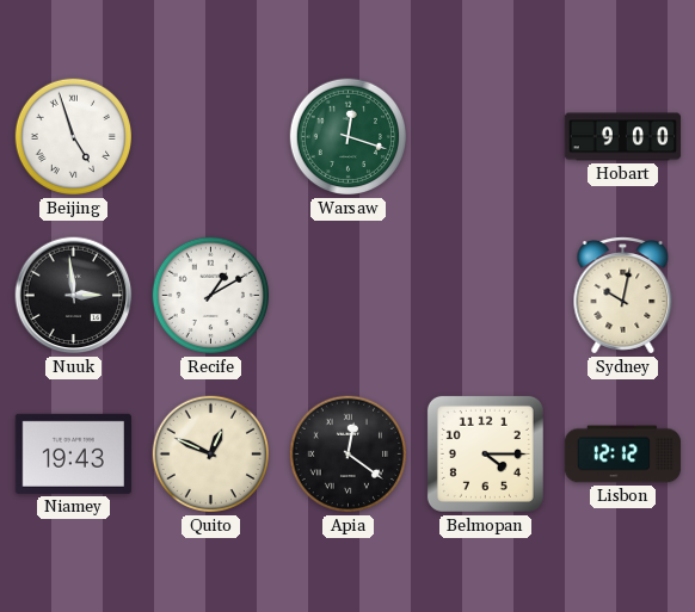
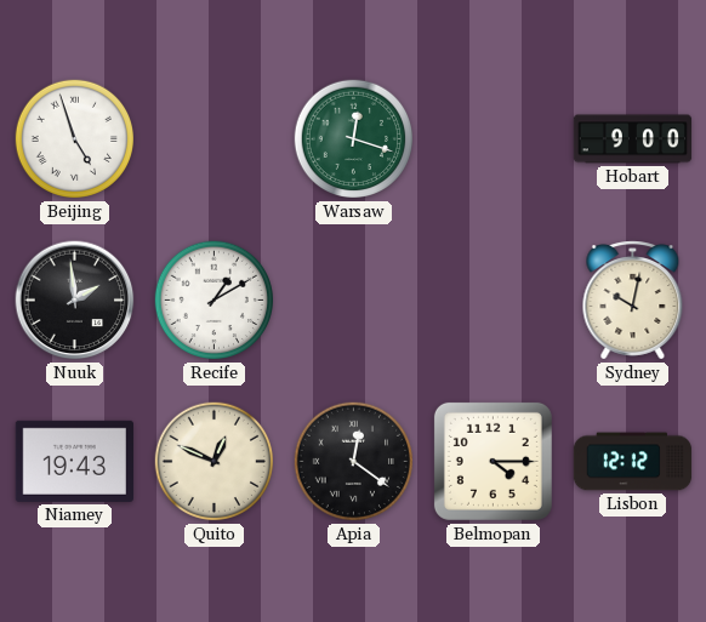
Nuuk: 2:59 -> 1:59
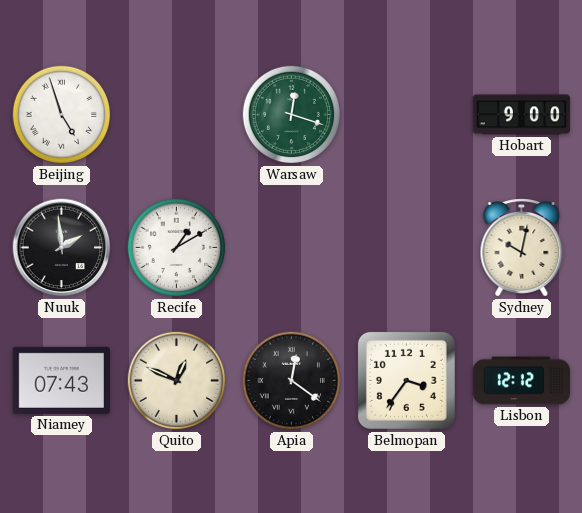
Niamey: 19:43 -> 07:43
Belmopan: 4:15 -> 3:36
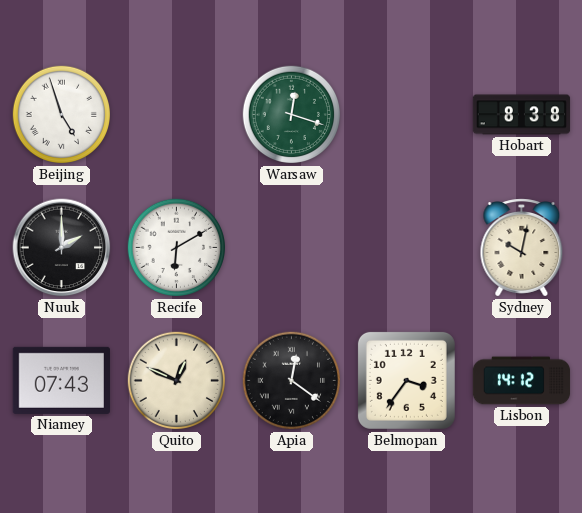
Hobart: 9:00 -> 8:38
Nuuk: 1:59 -> 2:00
Recife: 1:10 -> 6:10
Lisbon: 12:12 -> 14:12
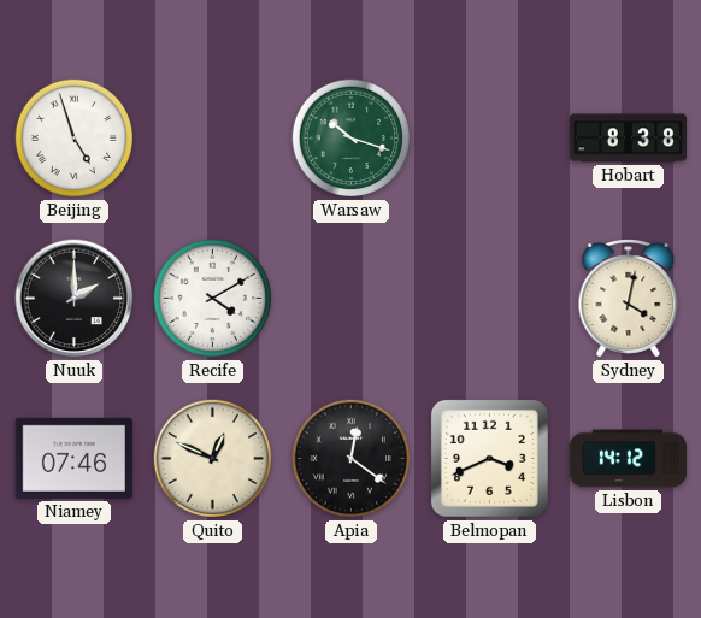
Warsaw: 12:18 -> 10:18
Recife: 6:10 -> 4:10
Sydney: 10:02 -> 4:02
Niamey: 07:43 -> 07:46
Belmopan: 3:36 -> 3:41
